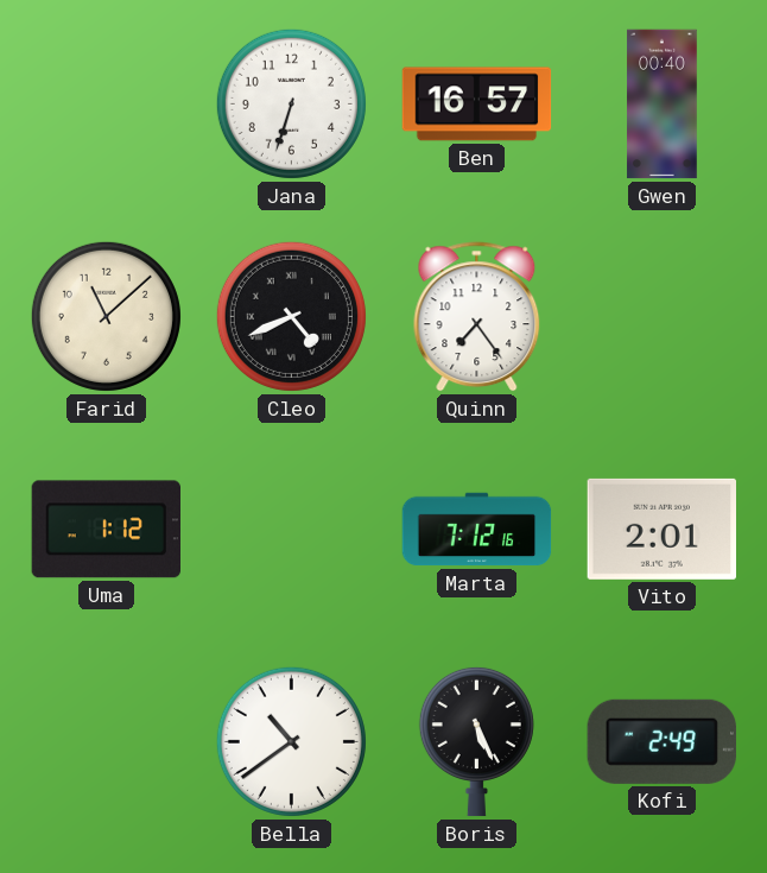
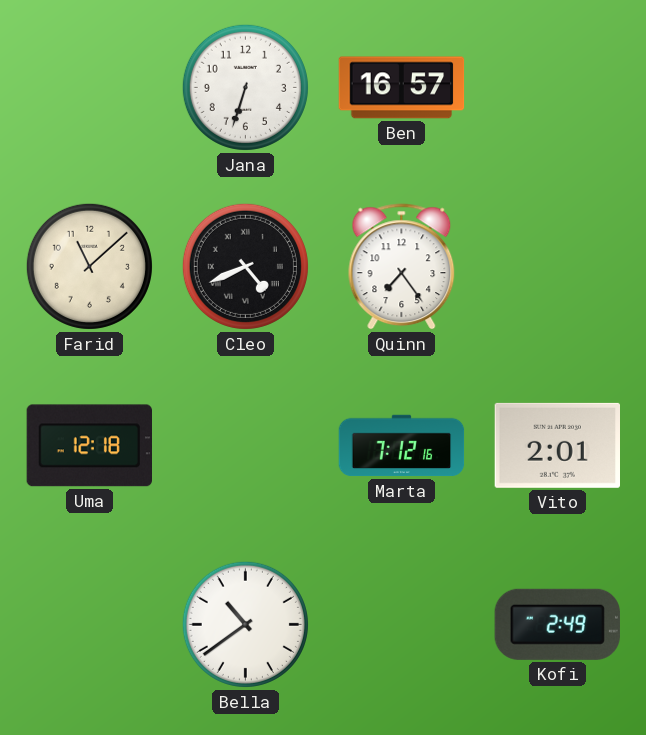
Gwen: 00:40 -> none
Uma: 1:12 -> 12:18
Boris: 5:26 -> none
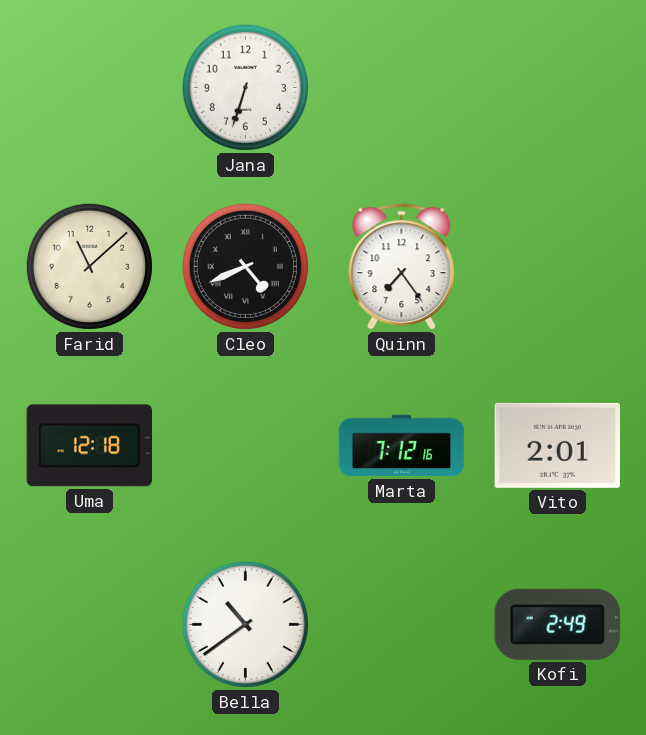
Ben: 16:57 -> none
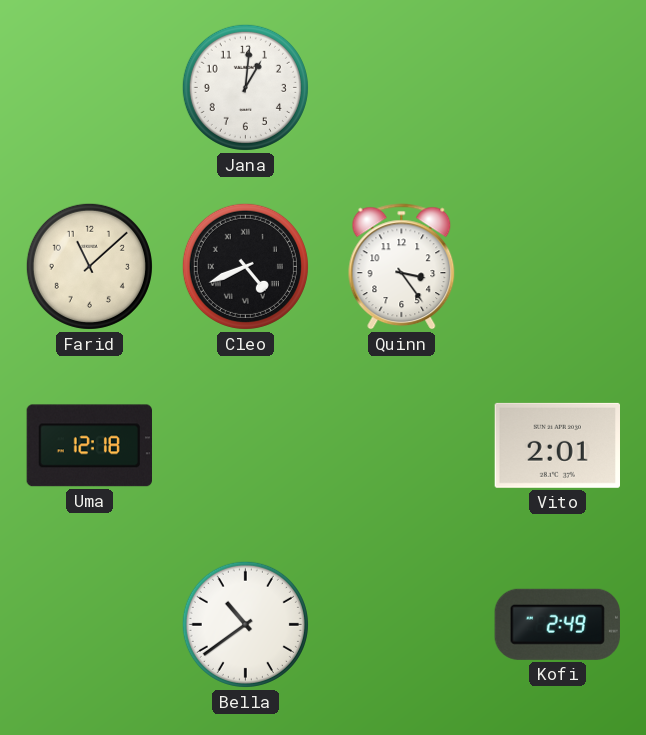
Jana: 6:33 -> 1:01
Quinn: 7:24 -> 3:24
Marta: 7:12 -> none
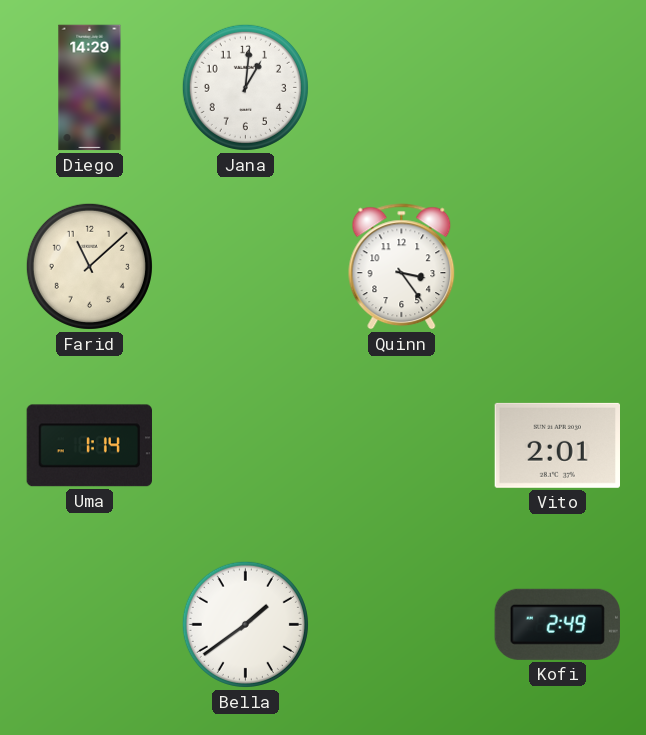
Diego: none -> 14:29
Cleo: 4:41 -> none
Uma: 12:18 -> 1:14
Bella: 10:39 -> 1:39
